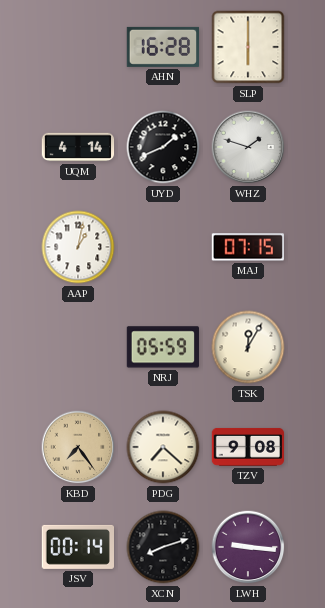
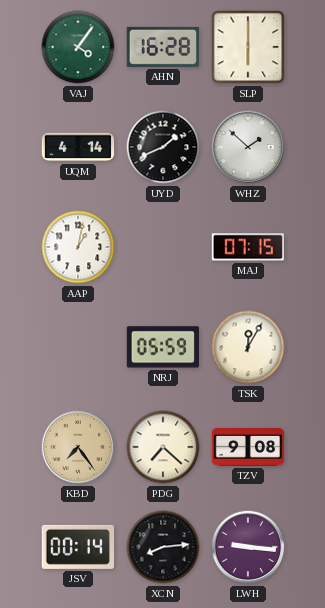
VAJ: none -> 4:06
WHZ: 1:48 -> 1:52
XCN: 8:12 -> 8:14
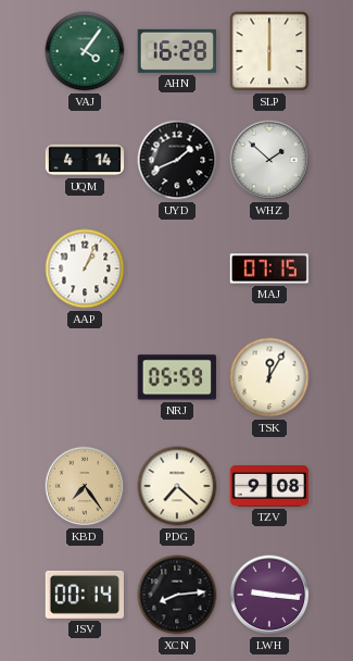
AAP: 1:02 -> 1:04
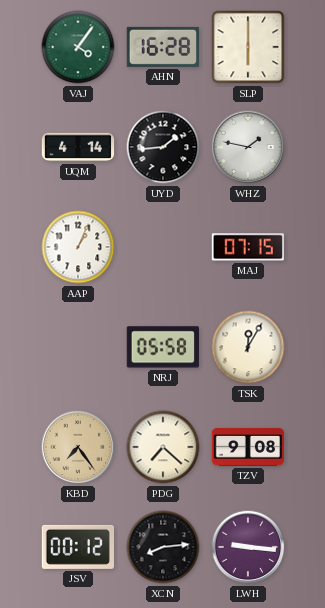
UYD: 1:41 -> 1:44
WHZ: 1:52 -> 1:47
NRJ: 05:59 -> 05:58
JSV: 00:14 -> 00:12
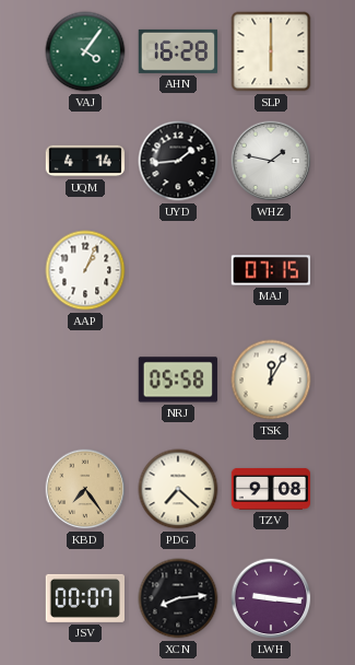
JSV: 00:12 -> 00:07
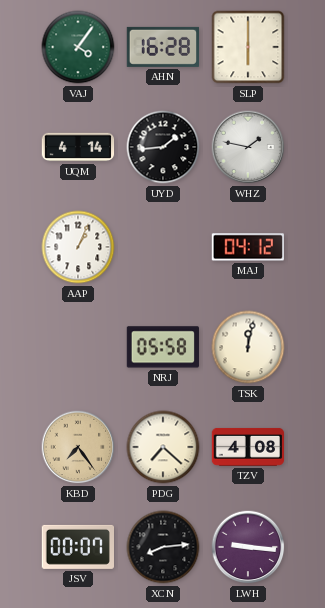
MAJ: 07:15 -> 04:12
TSK: 12:05 -> 12:02
TZV: 9:08 -> 4:08
